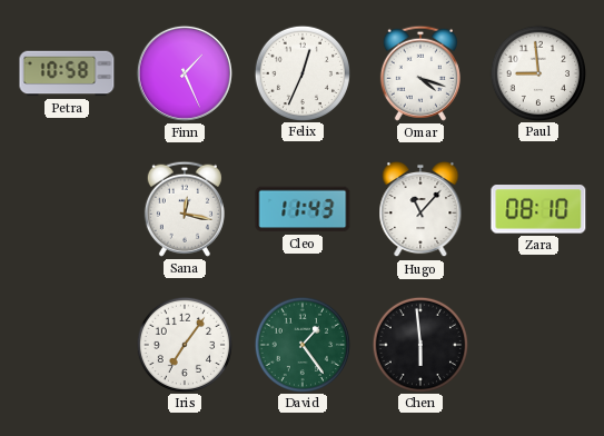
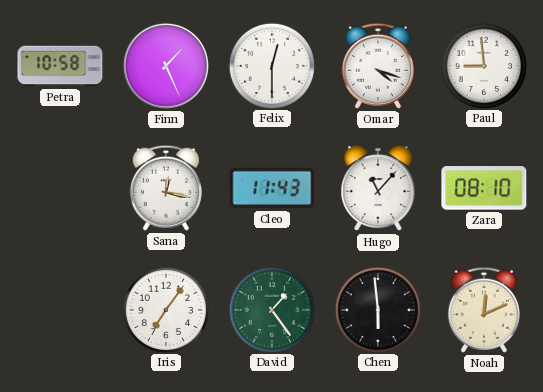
Felix: 12:34 -> 12:30
Noah: none -> 12:11
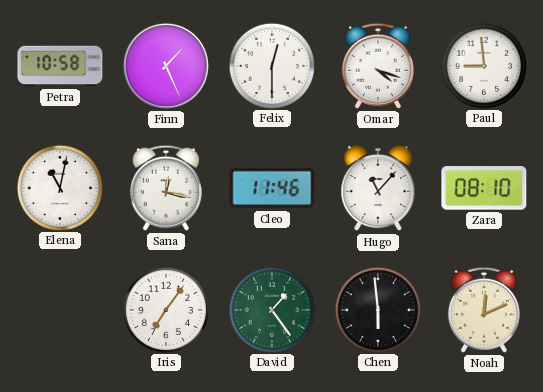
Elena: none -> 11:02
Cleo: 11:43 -> 11:46
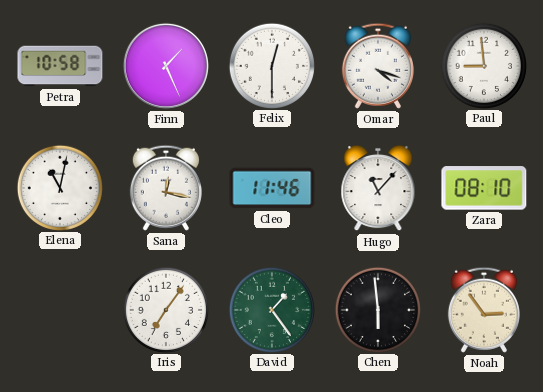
Noah: 12:11 -> 2:54
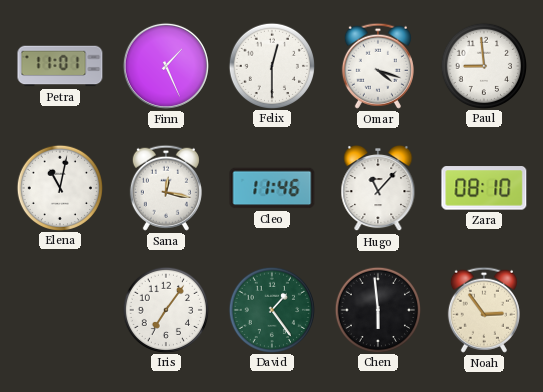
Petra: 10:58 -> 11:01
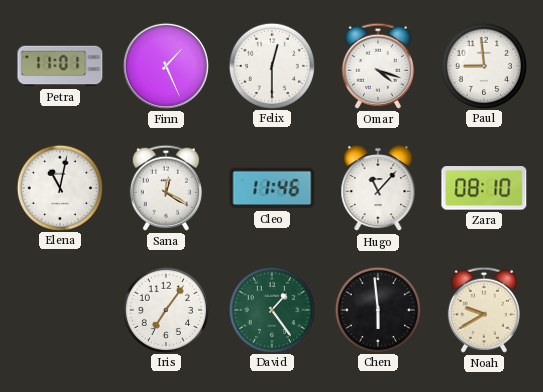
Sana: 12:17 -> 12:20
Noah: 2:54 -> 9:40
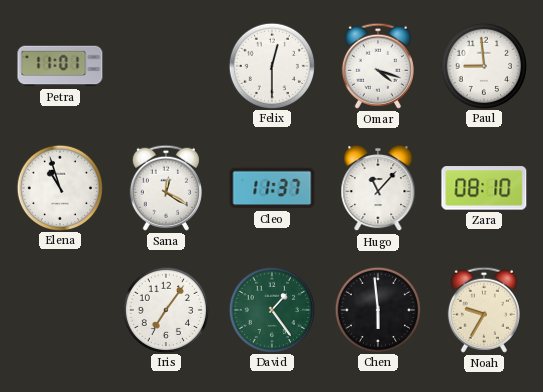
Finn: 1:26 -> none
Elena: 11:02 -> 10:57
Cleo: 11:46 -> 11:37
Noah: 9:40 -> 9:35
